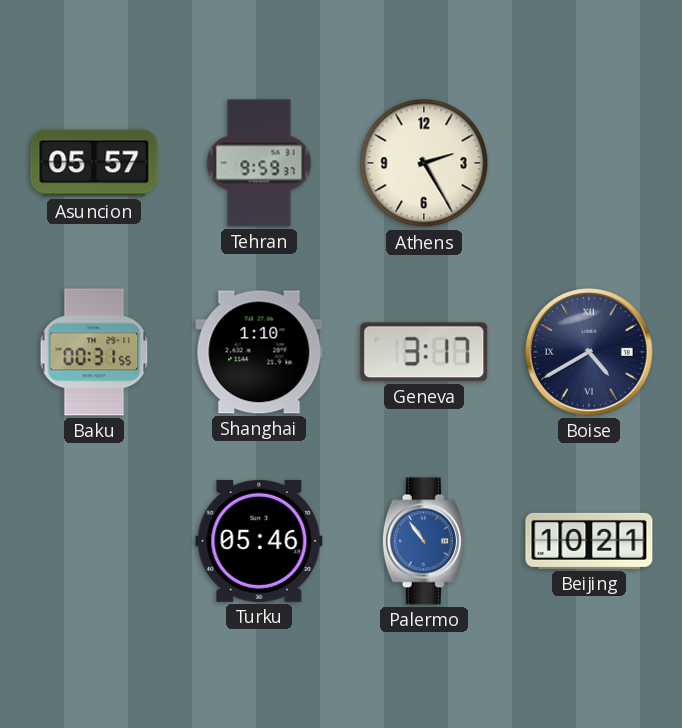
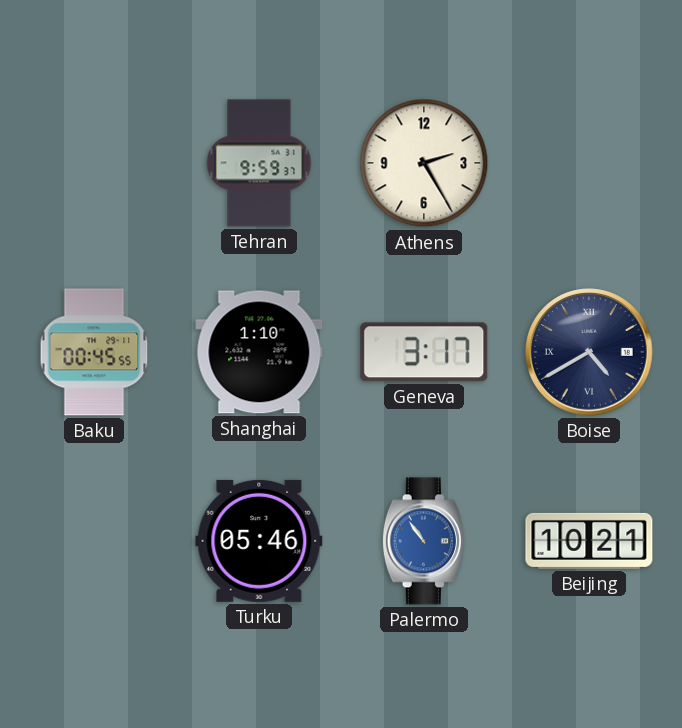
Asuncion: 05:57 -> none
Baku: 00:31 -> 00:45
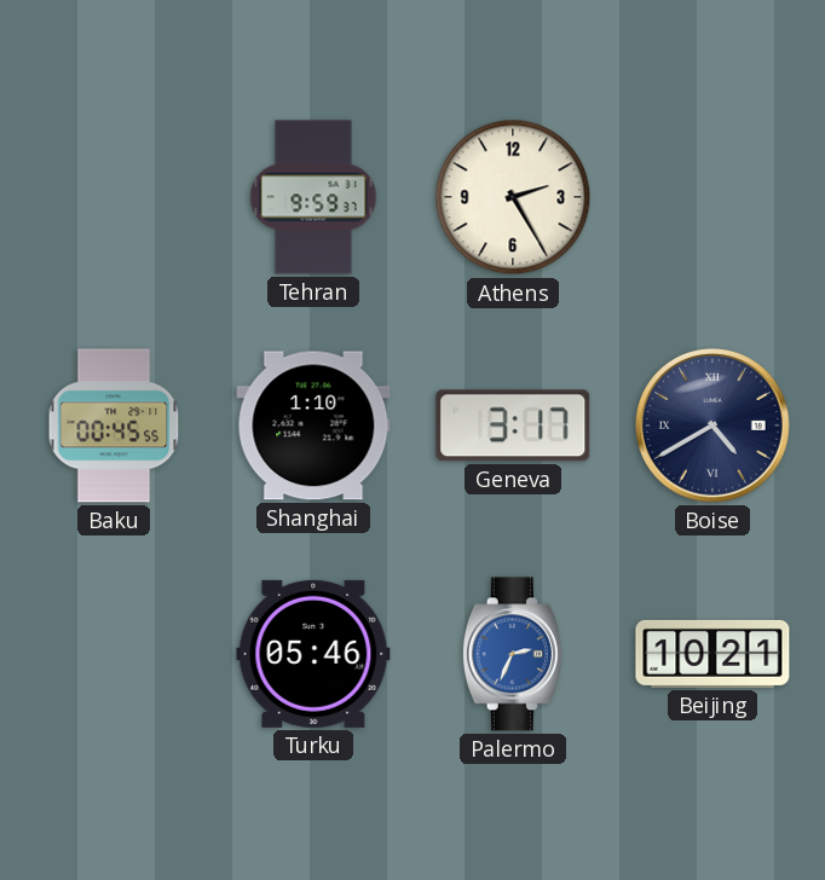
Palermo: 10:54 -> 2:34
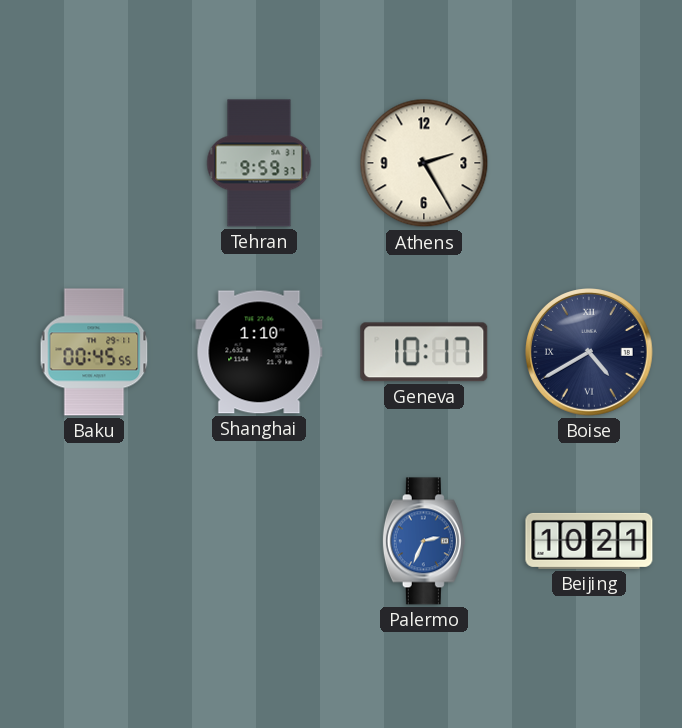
Geneva: 3:17 -> 10:17
Turku: 05:46 -> none
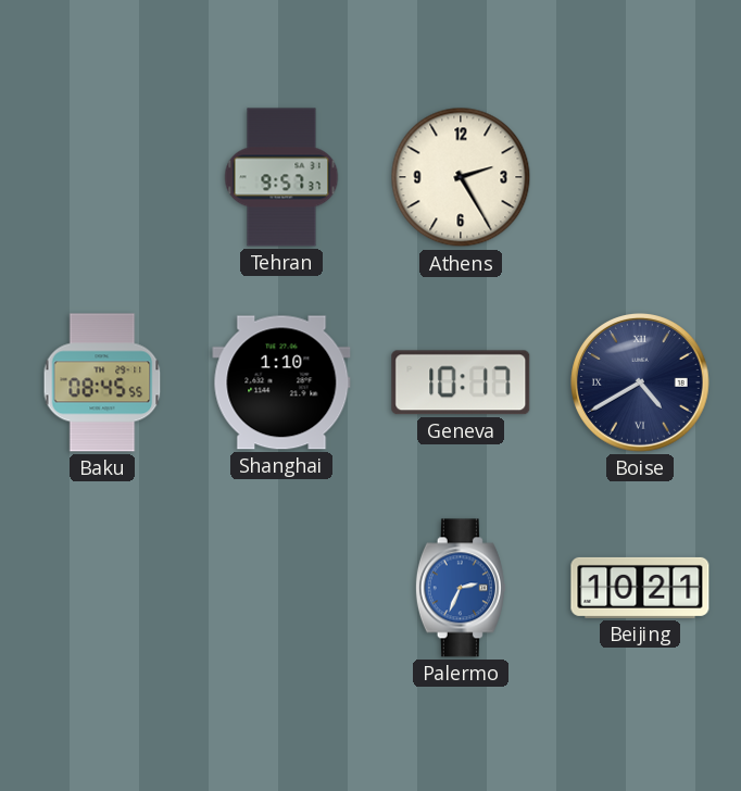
Tehran: 9:59 -> 9:57
Baku: 00:45 -> 08:45
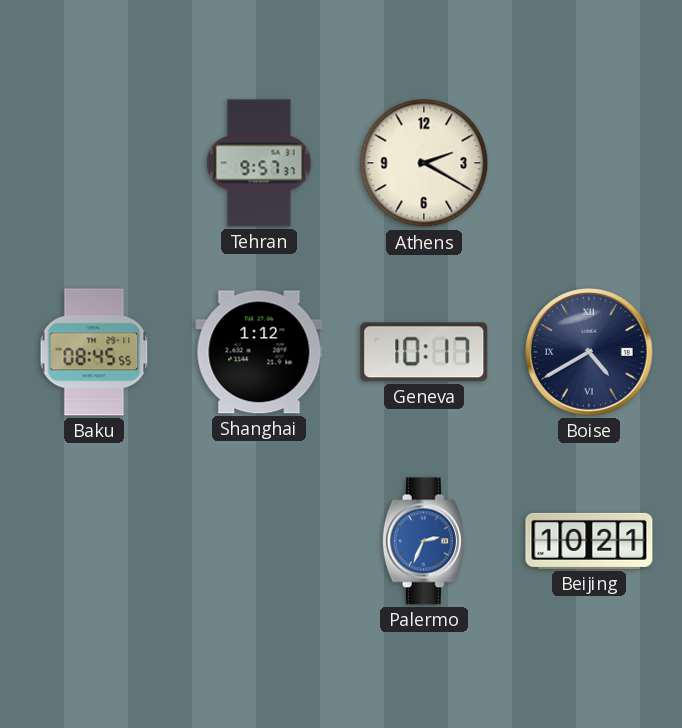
Athens: 2:25 -> 2:20
Shanghai: 1:10 -> 1:12
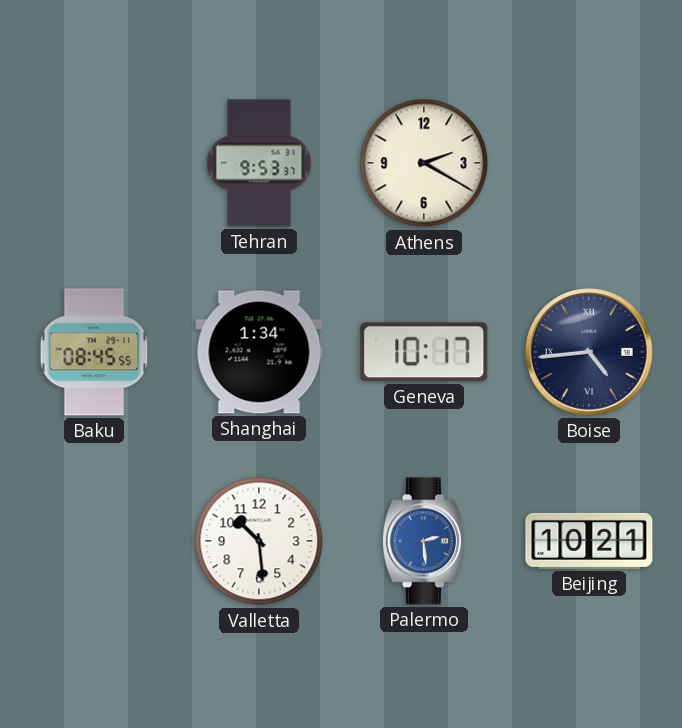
Tehran: 9:57 -> 9:53
Shanghai: 1:12 -> 1:34
Boise: 4:40 -> 4:44
Valletta: none -> 10:29
Palermo: 2:34 -> 2:29
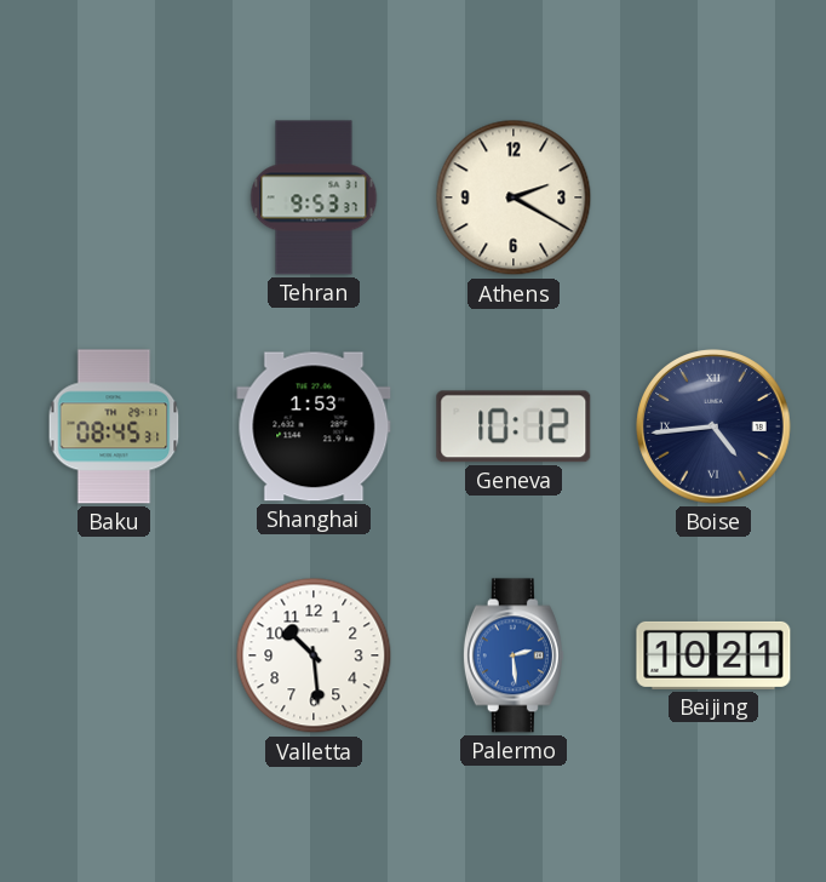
Baku: 08:45:55 -> 08:45:31
Shanghai: 1:34 -> 1:53
Geneva: 10:17 -> 10:12
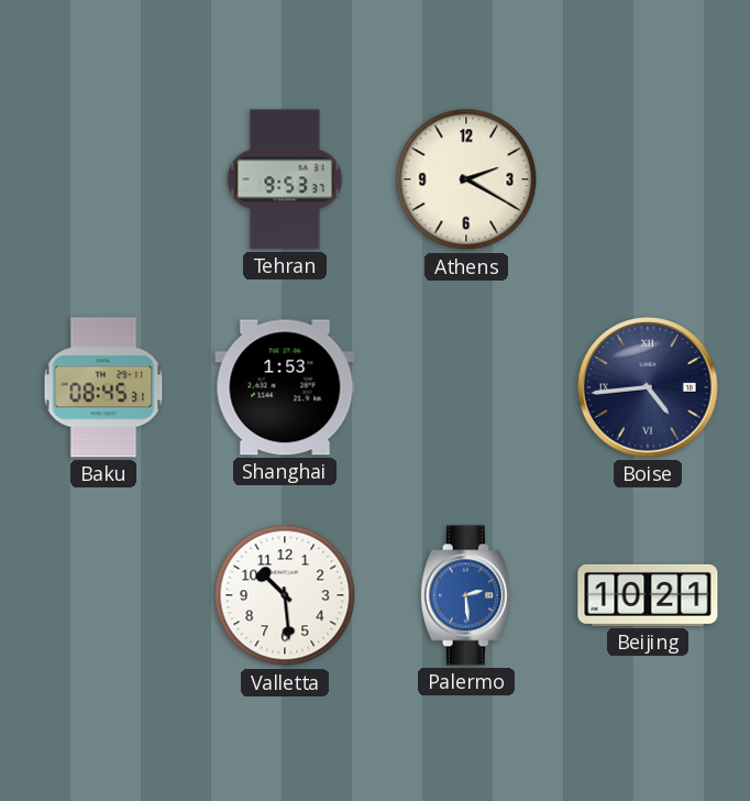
Geneva: 10:12 -> none
